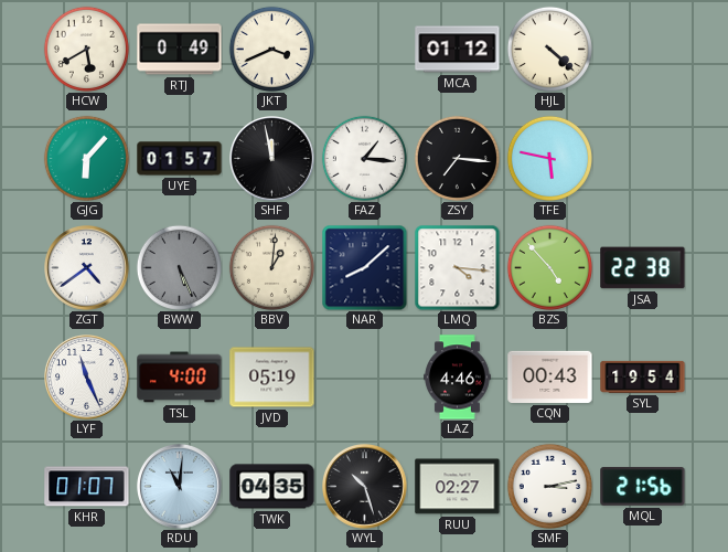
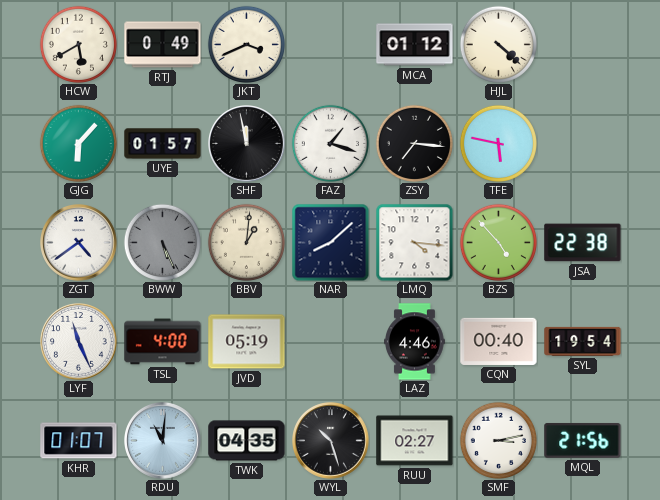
FAZ: 1:16 -> 1:18
CQN: 00:43 -> 00:40
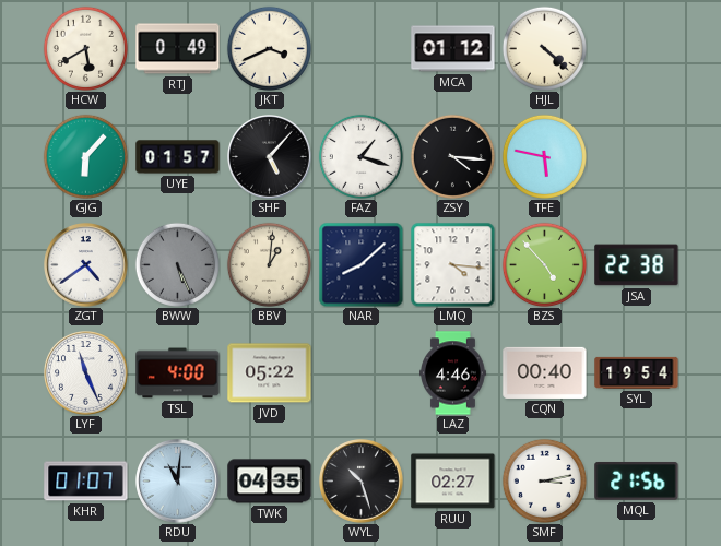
SHF: 11:58 -> 5:07
ZSY: 7:16 -> 4:16
JVD: 05:19 -> 05:22
